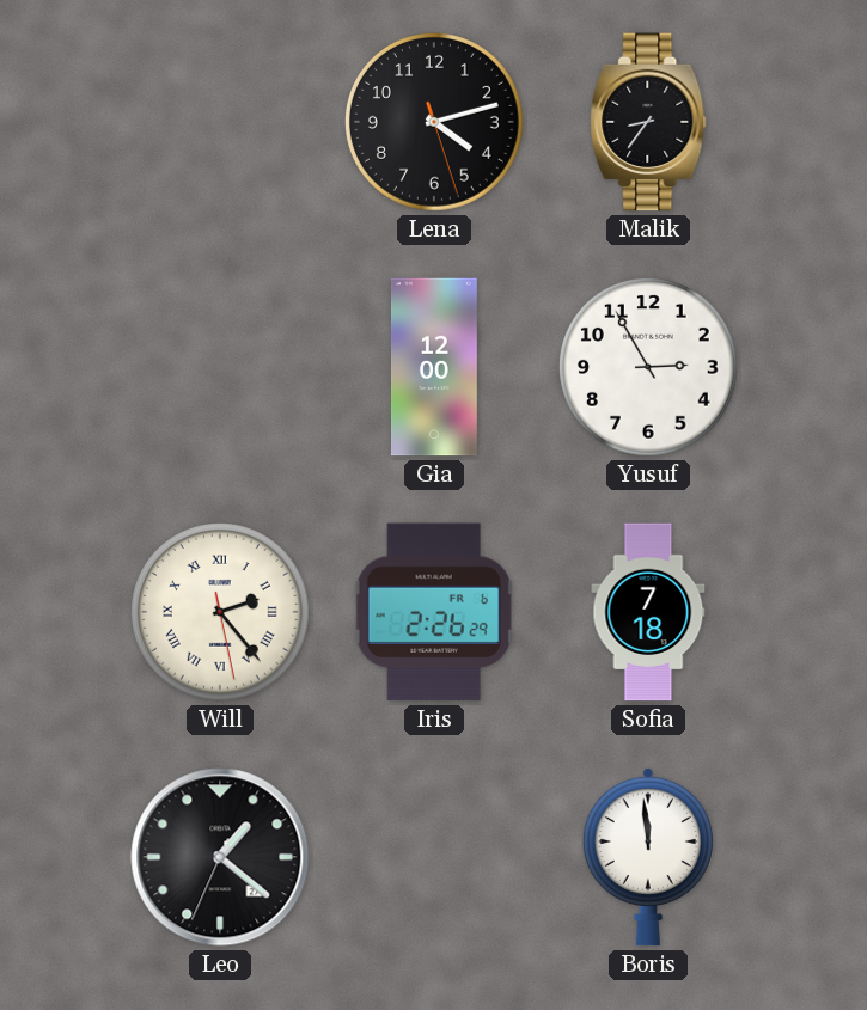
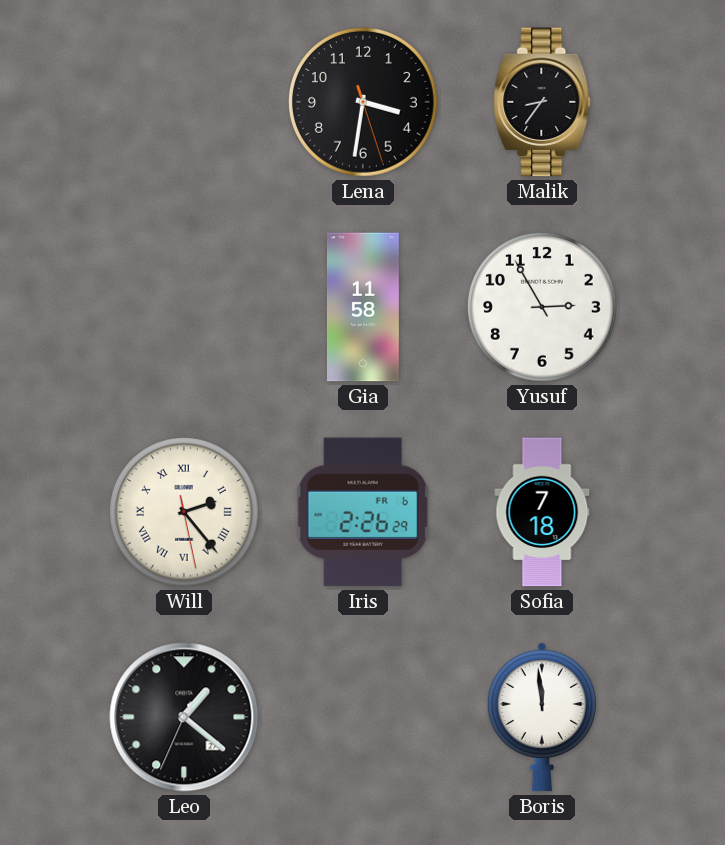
Lena: 4:12 -> 3:31
Gia: 12:00 -> 11:58
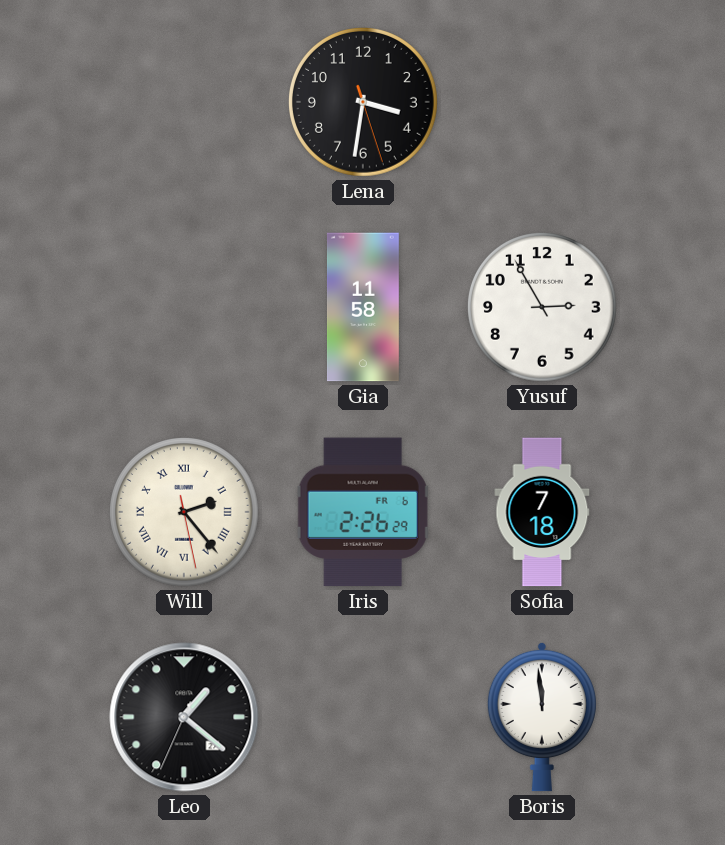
Malik: 8:36 -> none
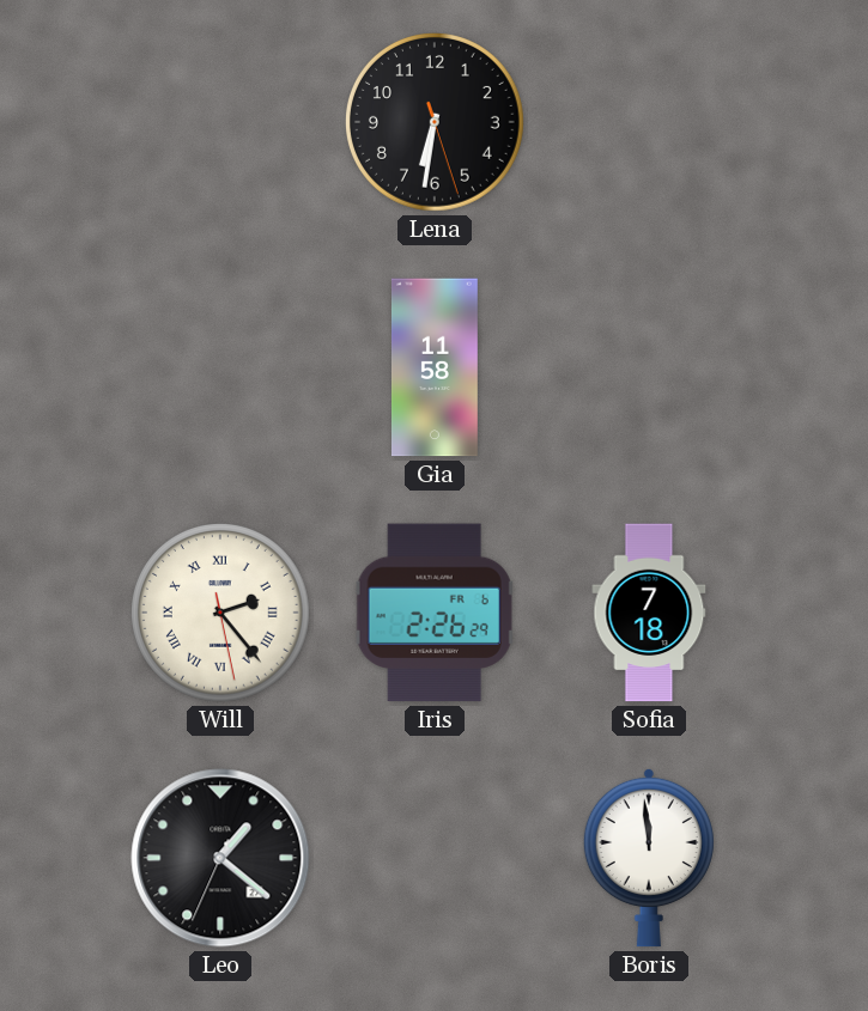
Lena: 3:31 -> 6:31
Yusuf: 2:55 -> none
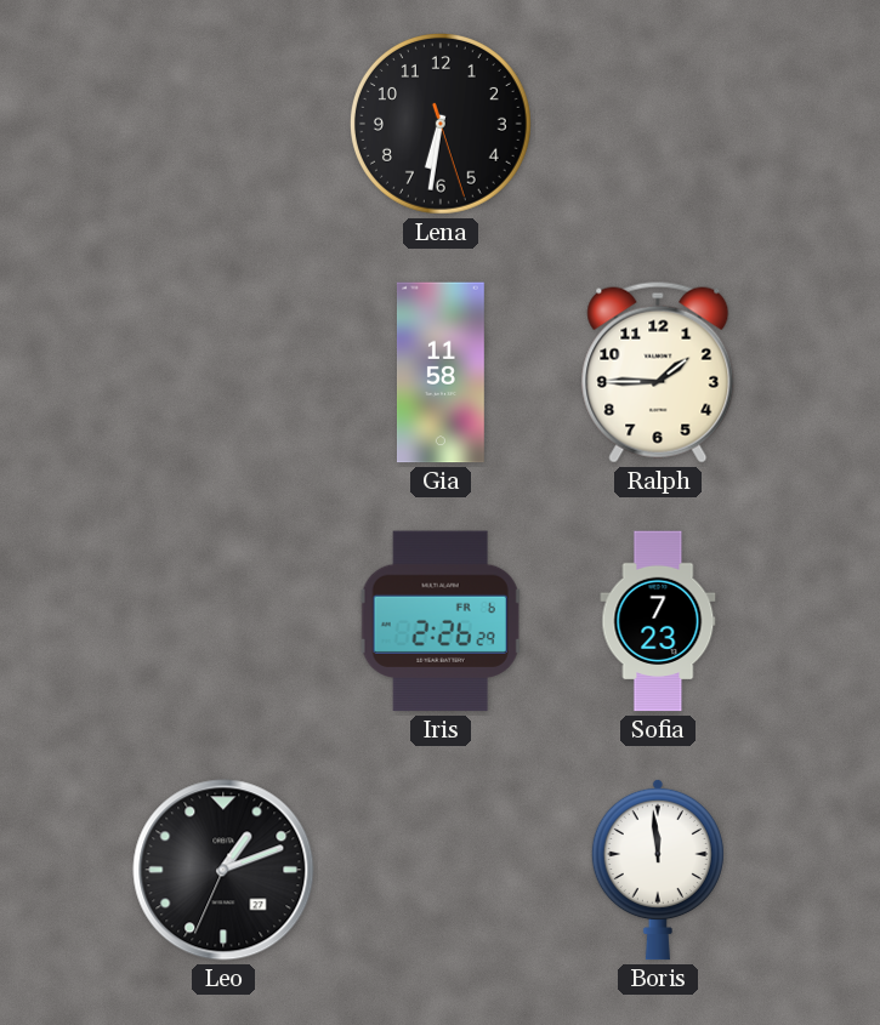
Ralph: none -> 1:45
Will: 2:23 -> none
Sofia: 7:18 -> 7:23
Leo: 1:21 -> 1:11
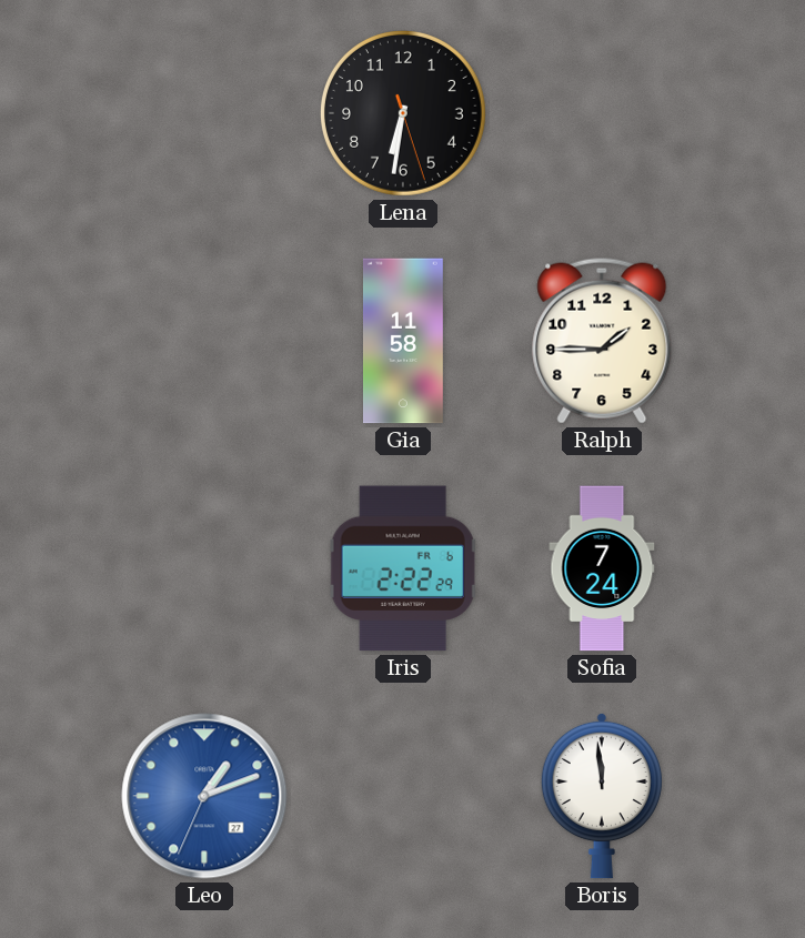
Iris: 2:26 -> 2:22
Sofia: 7:23 -> 7:24
Leo dial: black -> blue
